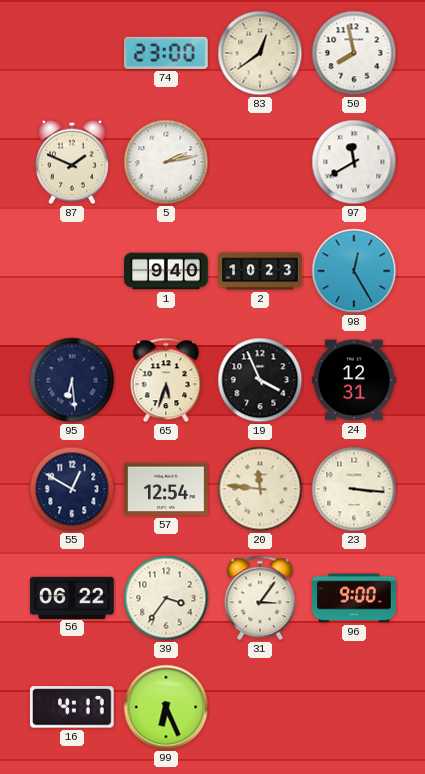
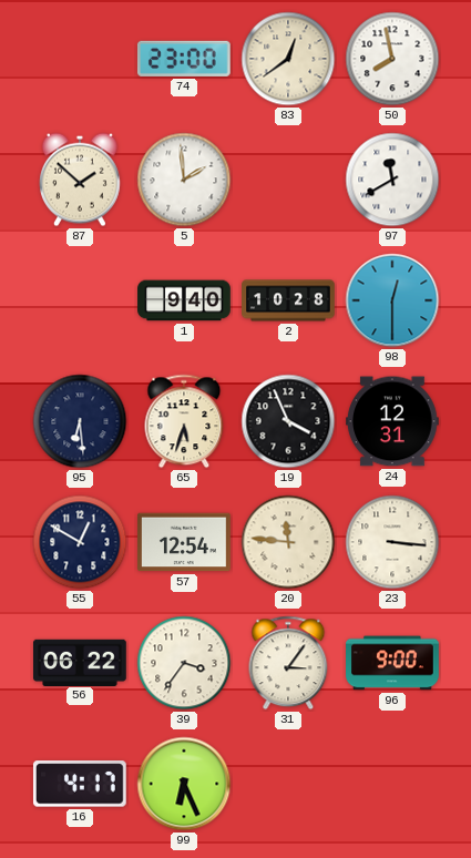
87: 1:49 -> 1:52
5: 2:13 -> 1:59
2: 10:23 -> 10:28
98: 12:25 -> 12:30
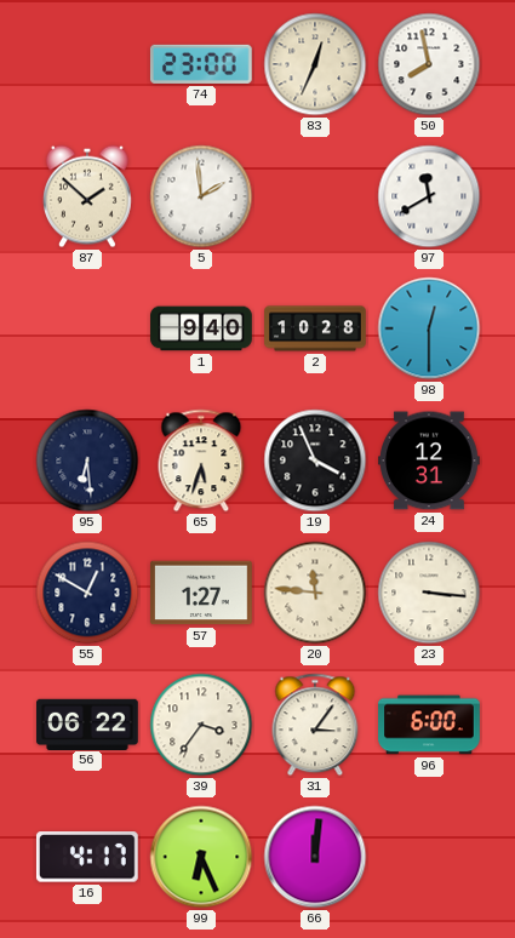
83: 12:39 -> 12:34
57: 12:54 -> 1:27
96: 9:00 -> 6:00
66: none -> 12:01
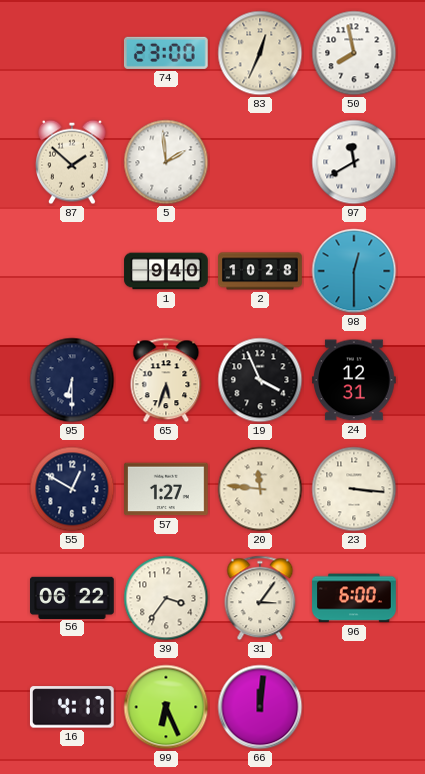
95: 6:29 -> 6:30
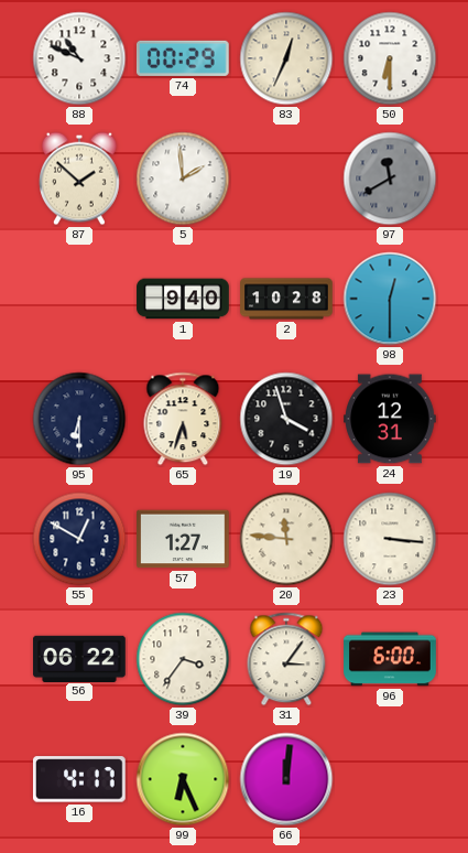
88: none -> 10:49
74: 23:00 -> 00:29
50: 7:58 -> 6:30
97 dial: white -> grey
19: 3:56 -> 3:57
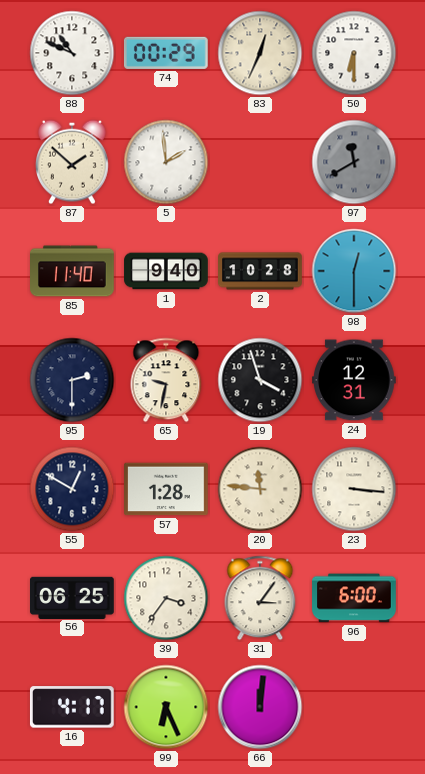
85: none -> 11:40
95: 6:30 -> 2:30
65: 5:33 -> 9:32
57: 1:27 -> 1:28
56: 06:22 -> 06:25
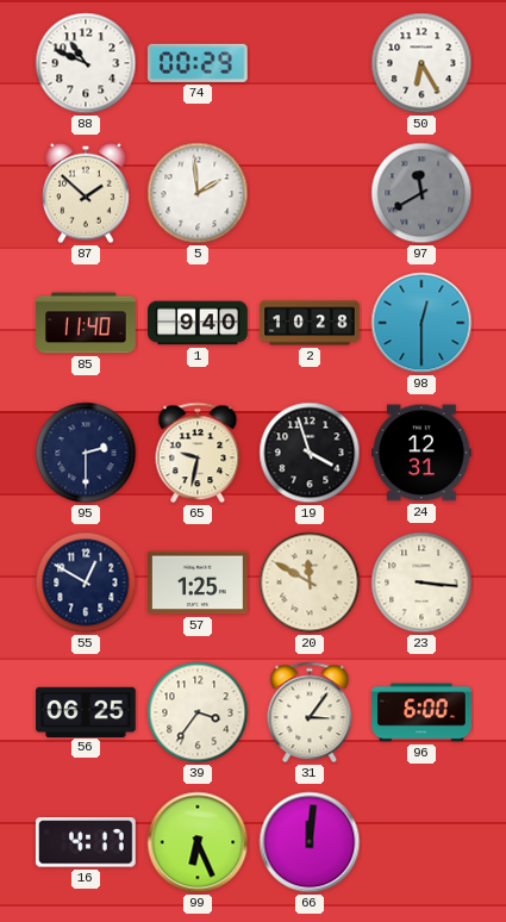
83: 12:34 -> none
50: 6:30 -> 6:25
57: 1:28 -> 1:25
20: 11:46 -> 11:50
